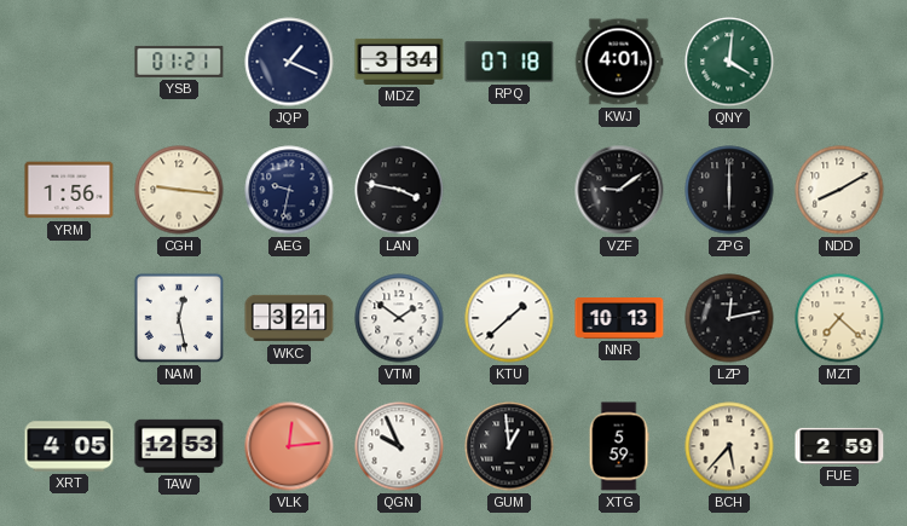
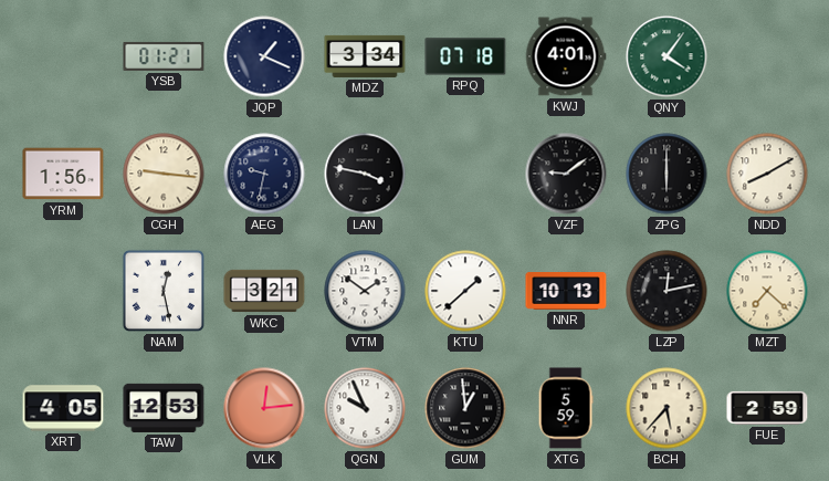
QNY: 4:01 -> 4:06
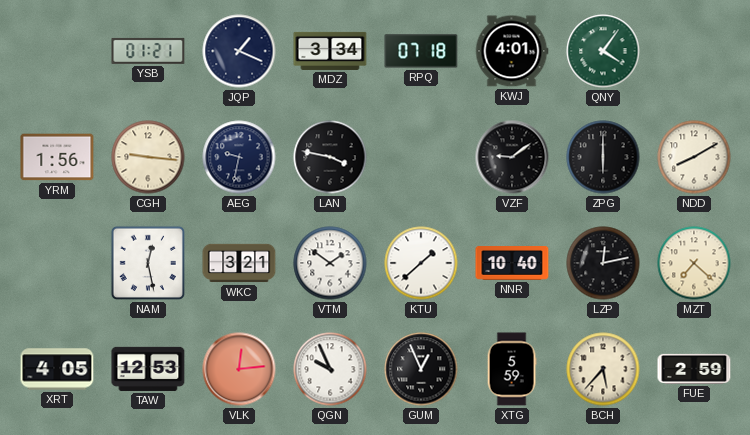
NNR: 10:13 -> 10:40
GUM: 12:59 -> 12:56
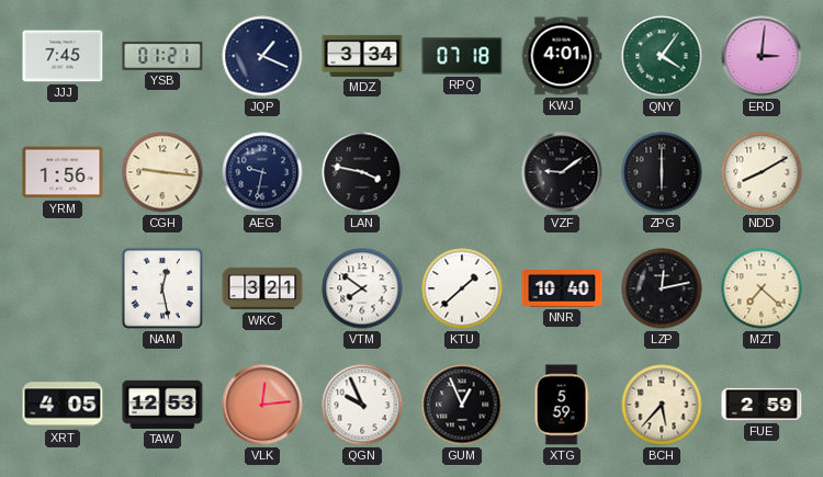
JJJ: none -> 7:45
ERD: none -> 3:01
VTM: 1:51 -> 7:51
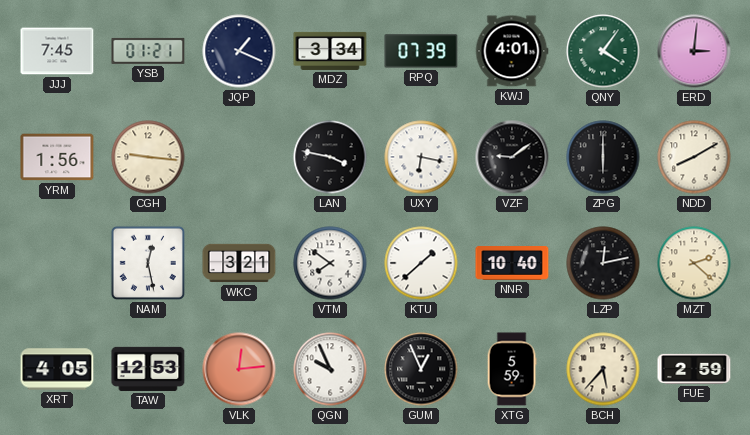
RPQ: 07:18 -> 07:39
AEG: 9:32 -> none
UXY: none -> 6:17
MZT: 7:22 -> 2:22
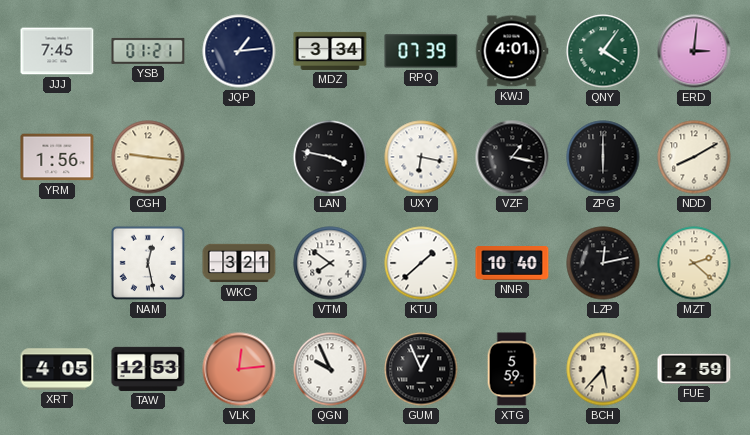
JQP: 1:19 -> 1:14
VZF: 9:09 -> 1:17
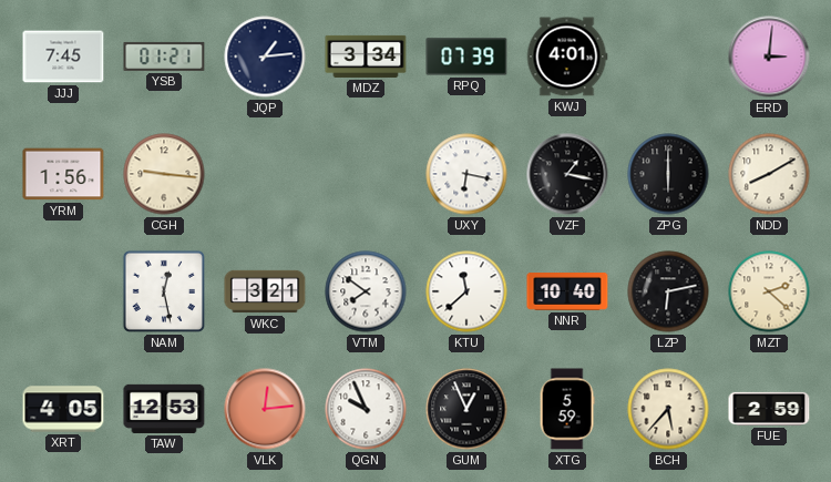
QNY: 4:06 -> none
LAN: 3:47 -> none
KTU: 1:38 -> 11:38
LZP: 12:13 -> 6:13
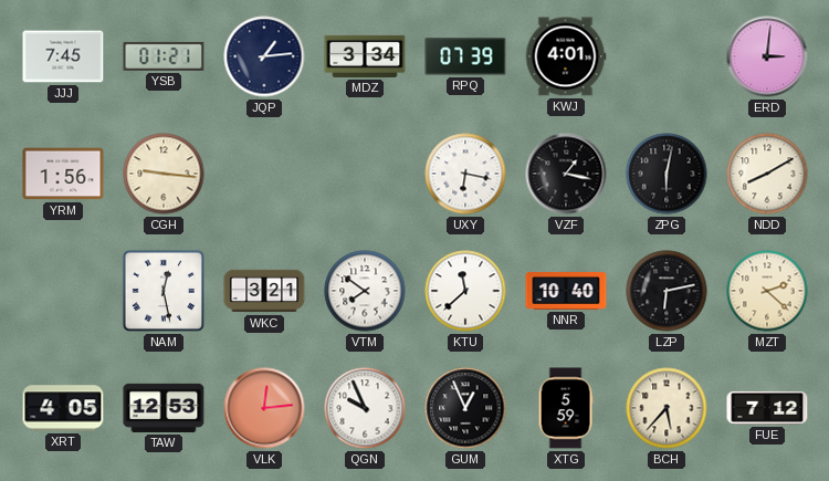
ZPG: 6:00 -> 6:02
FUE: 2:59 -> 7:12
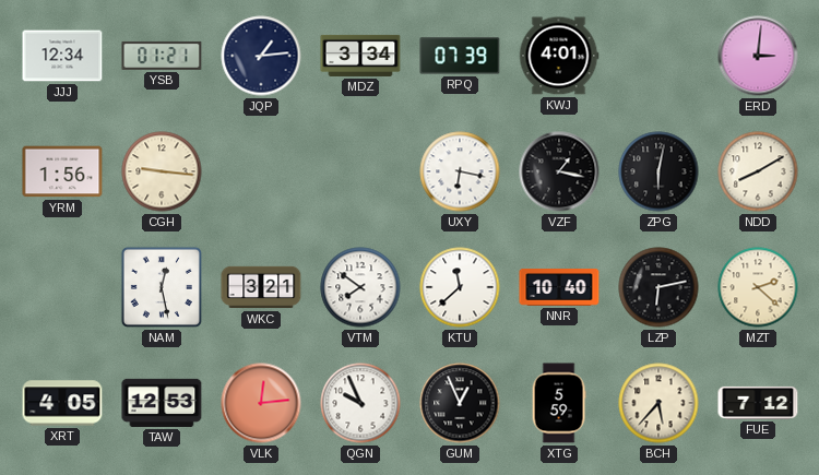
JJJ: 7:45 -> 12:34
